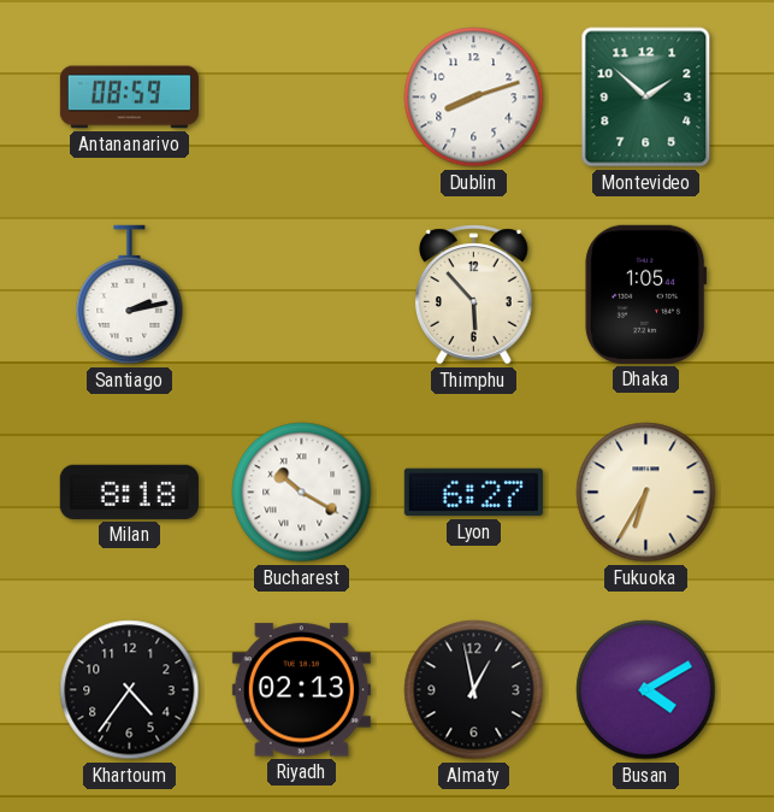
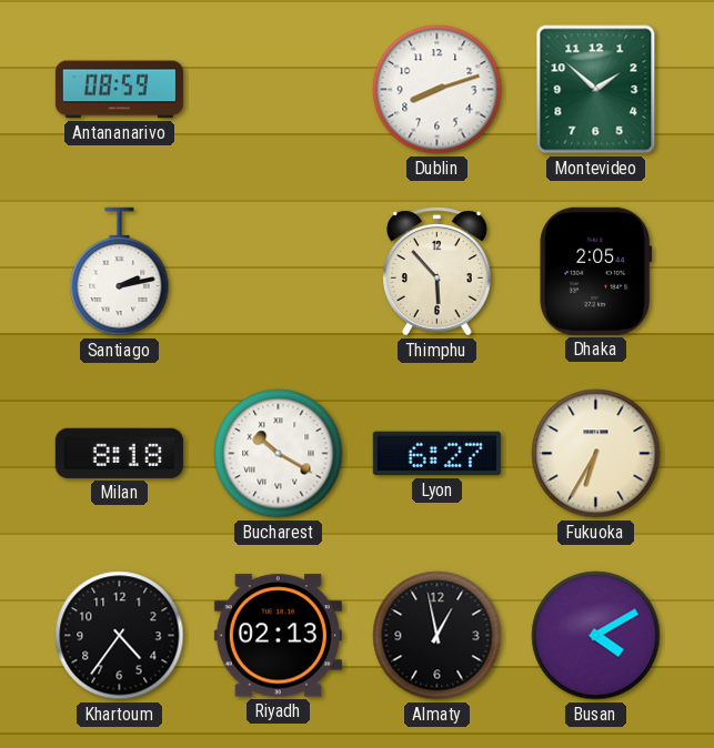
Dhaka: 1:05 -> 2:05
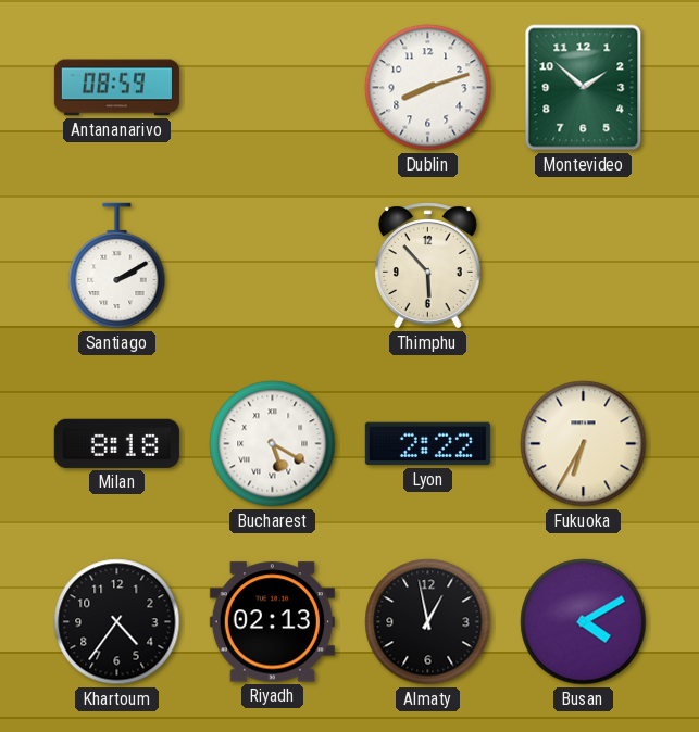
Santiago: 2:13 -> 2:10
Dhaka: 2:05 -> none
Bucharest: 10:20 -> 5:20
Lyon: 6:27 -> 2:22
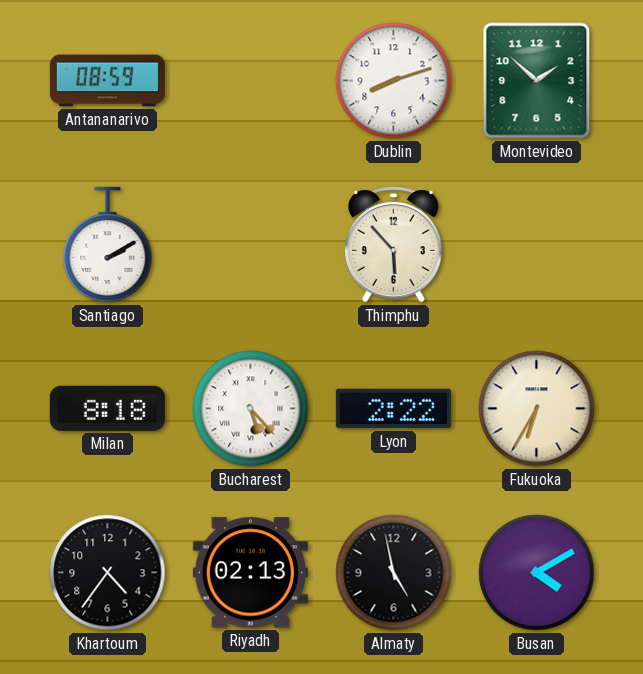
Bucharest: 5:20 -> 5:23
Almaty: 12:58 -> 4:58
